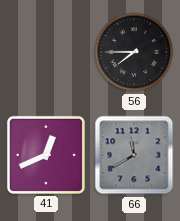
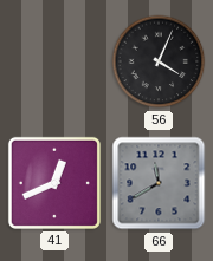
56: 7:45 -> 4:04
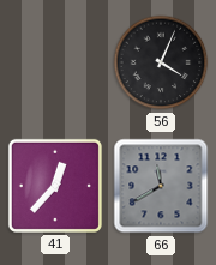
41: 12:41 -> 12:37
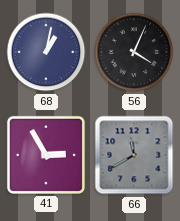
68: none -> 1:02
41: 12:37 -> 2:55
